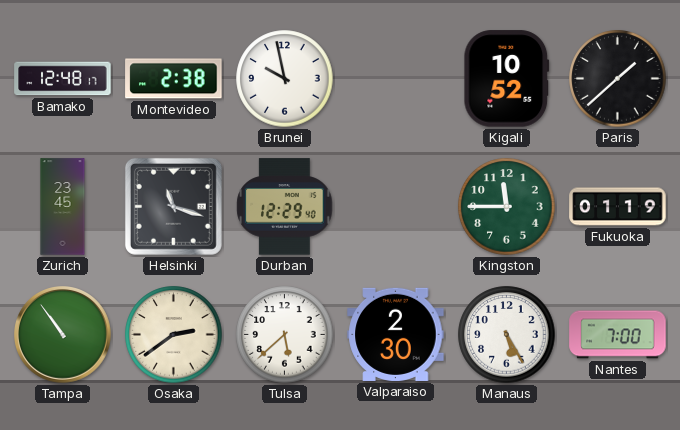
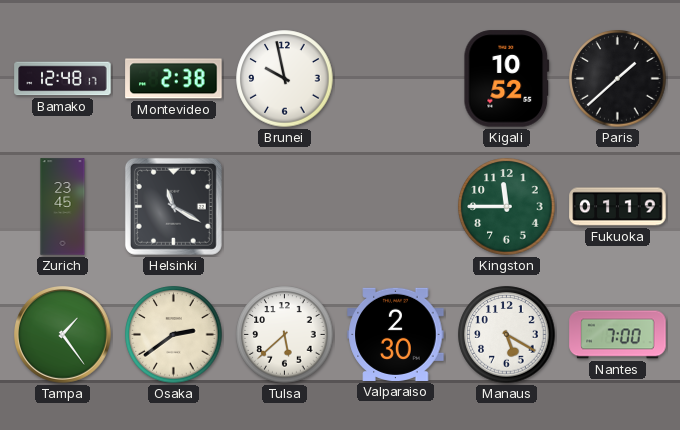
Helsinki: 11:18 -> 11:20
Durban: 12:29 -> none
Tampa: 10:54 -> 1:24
Manaus: 5:25 -> 5:20
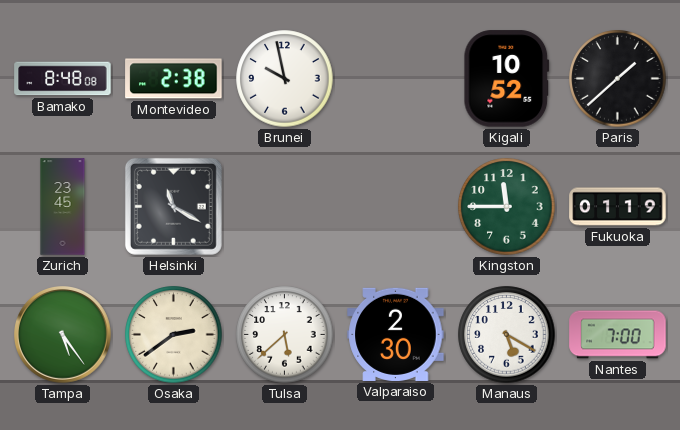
Bamako: 12:48 -> 8:48
Tampa: 1:24 -> 5:24
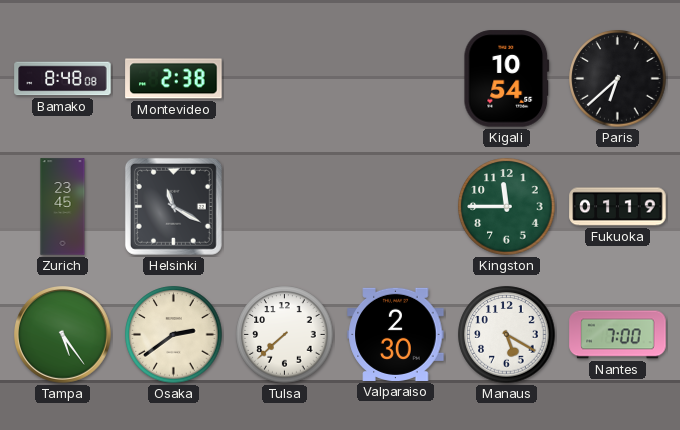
Brunei: 9:58 -> none
Kigali: 10:52 -> 10:54
Paris: 1:38 -> 6:38
Tulsa: 5:38 -> 7:38
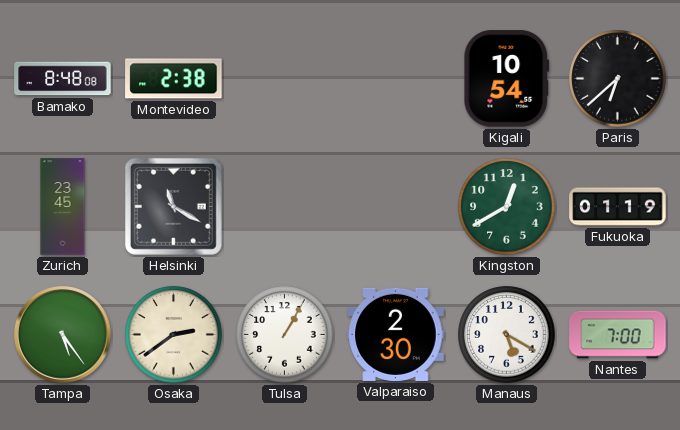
Kingston: 11:45 -> 12:40
Tulsa: 7:38 -> 1:05
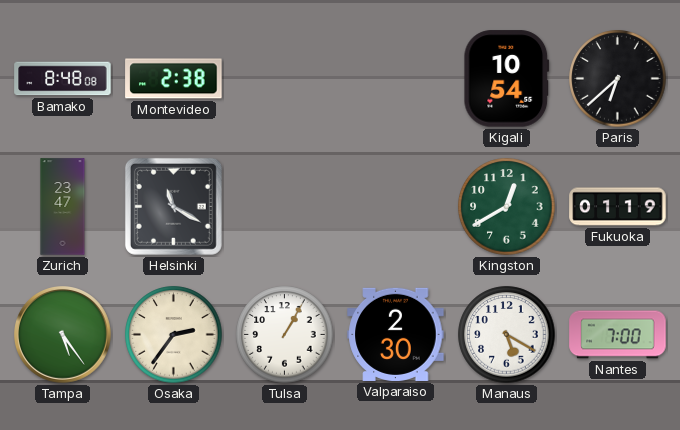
Zurich: 23:45 -> 23:47
Osaka: 2:39 -> 2:36
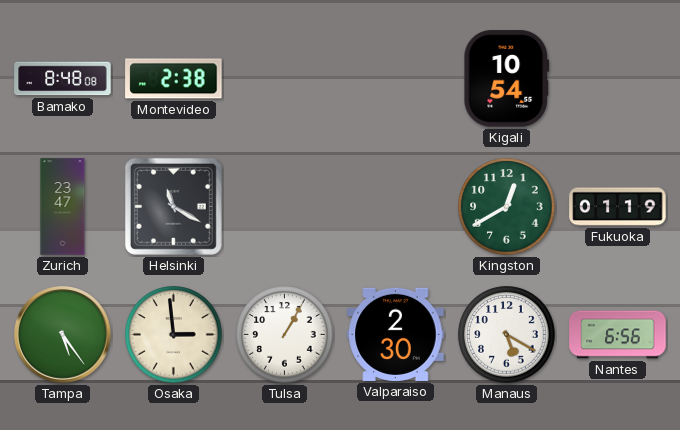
Paris: 6:38 -> none
Osaka: 2:36 -> 2:59
Nantes: 7:00 -> 6:56
